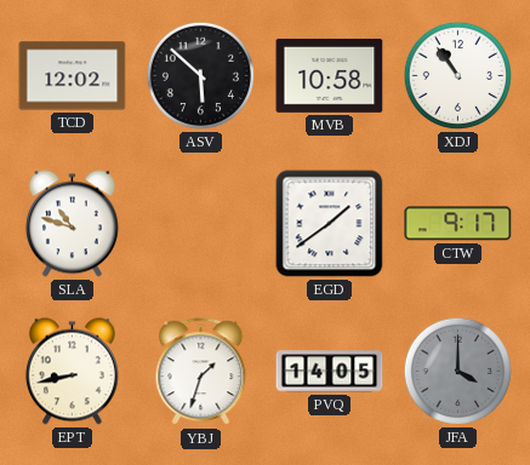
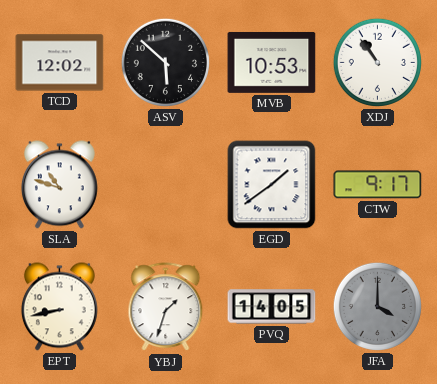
MVB: 10:58 -> 10:53
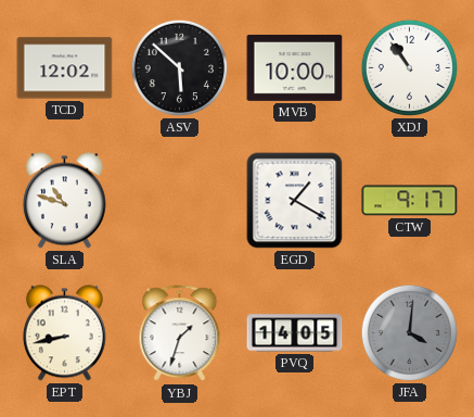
MVB: 10:53 -> 10:00
EGD: 1:39 -> 1:20
JFA: 4:00 -> 4:01
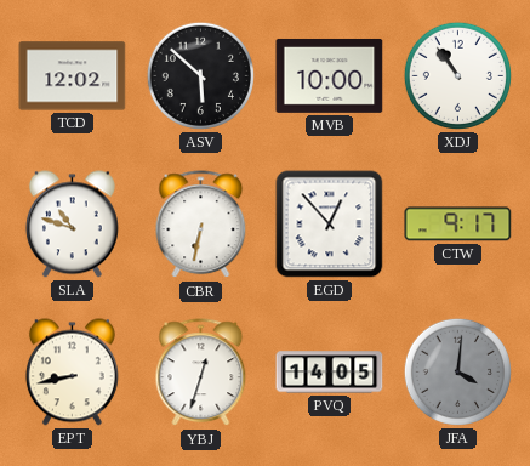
CBR: none -> 6:32
EGD: 1:20 -> 12:53
YBJ: 1:33 -> 12:33
